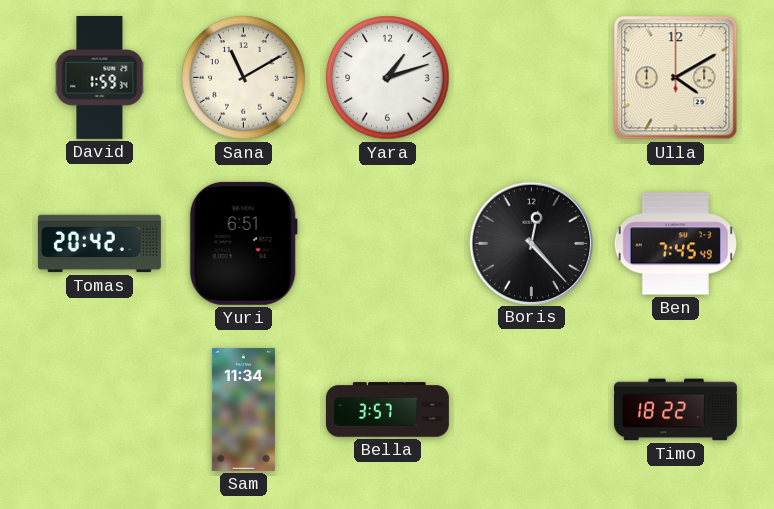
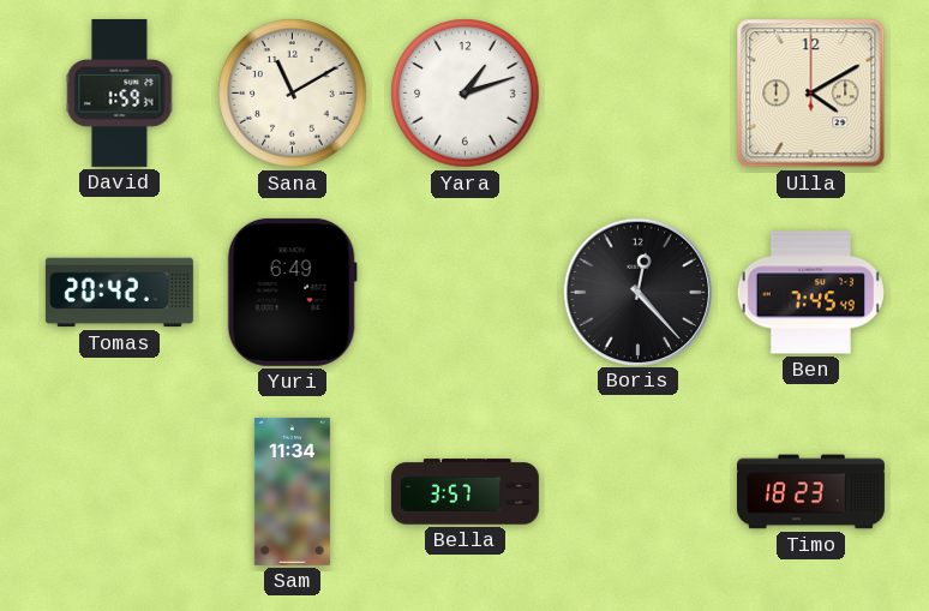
Yuri: 6:51 -> 6:49
Timo: 18:22 -> 18:23
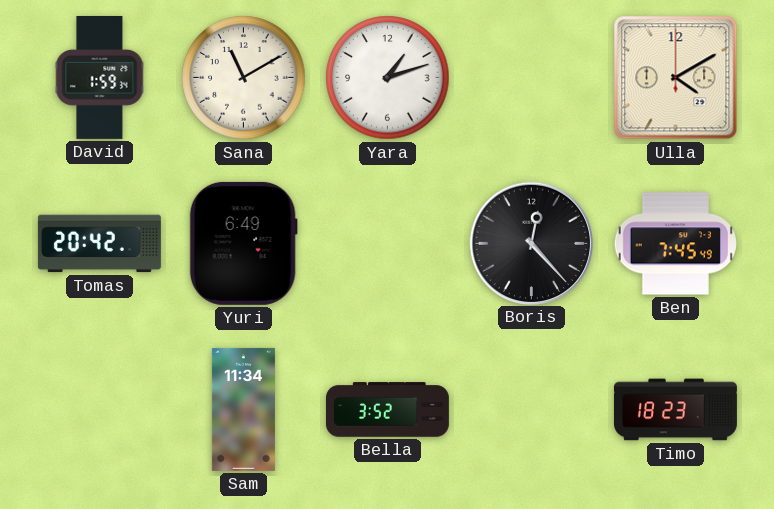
Bella: 3:57 -> 3:52
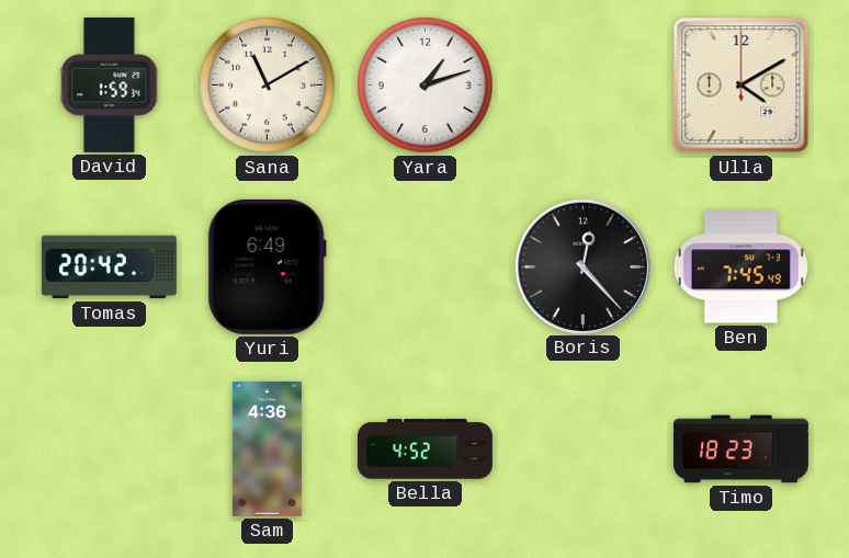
Sam: 11:34 -> 4:36
Bella: 3:52 -> 4:52
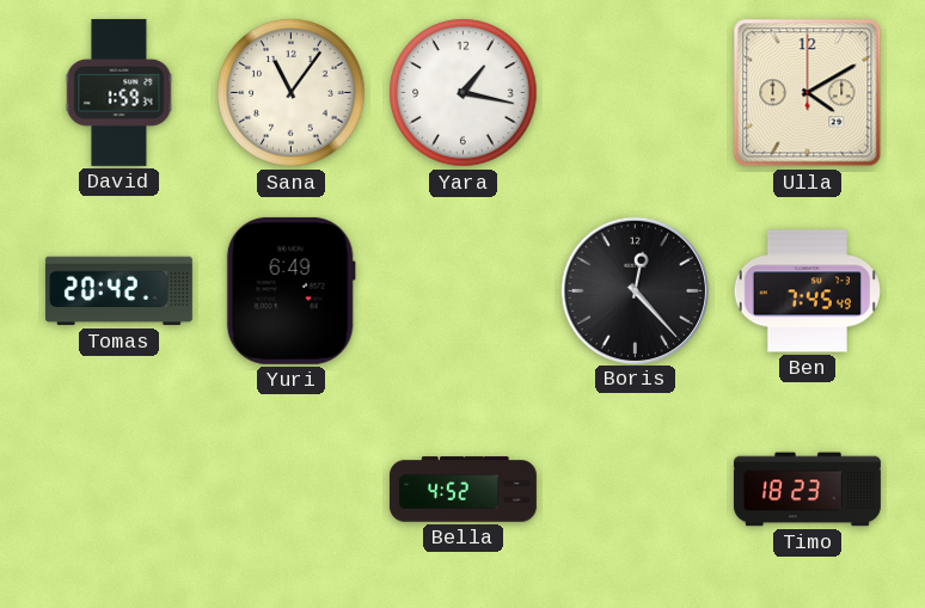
Sana: 11:10 -> 11:06
Yara: 1:12 -> 1:17
Sam: 4:36 -> none
